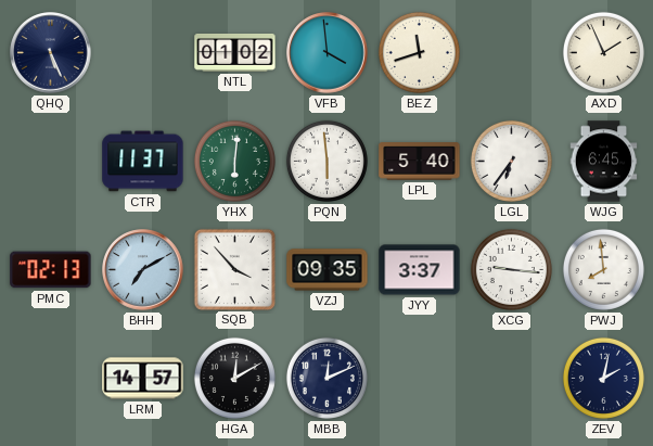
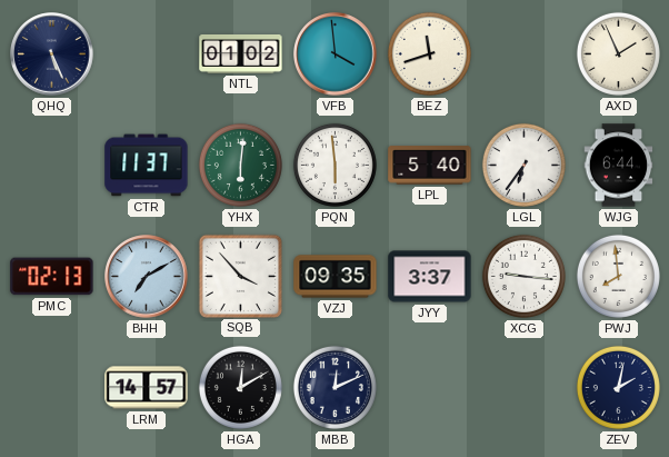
WJG: 6:45 -> 6:44
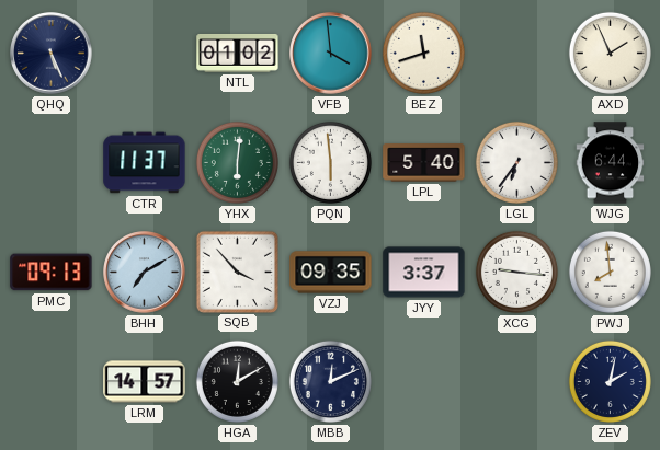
PMC: 02:13 -> 09:13
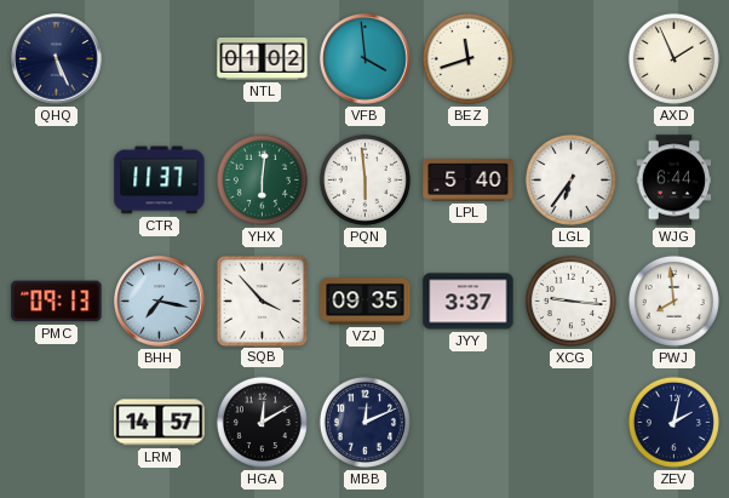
BHH: 7:10 -> 7:17
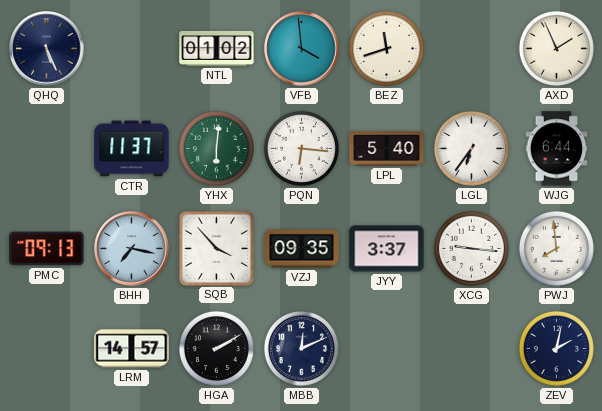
PQN: 5:59 -> 6:16
HGA: 12:10 -> 2:10
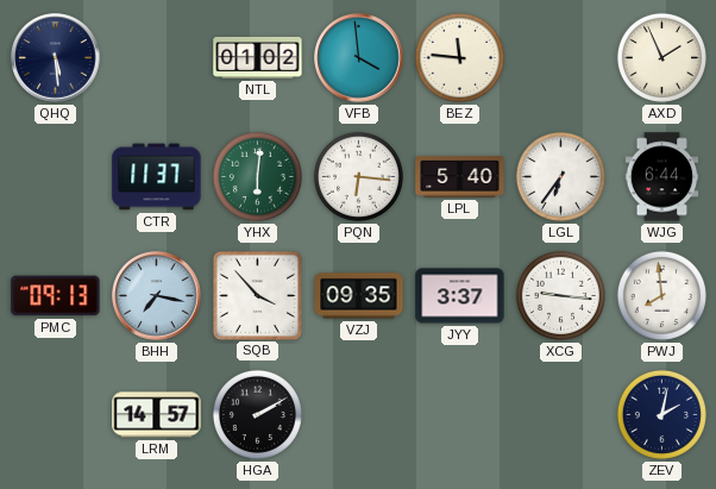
QHQ: 5:26 -> 5:29
BEZ: 11:42 -> 11:46
MBB: 12:11 -> none
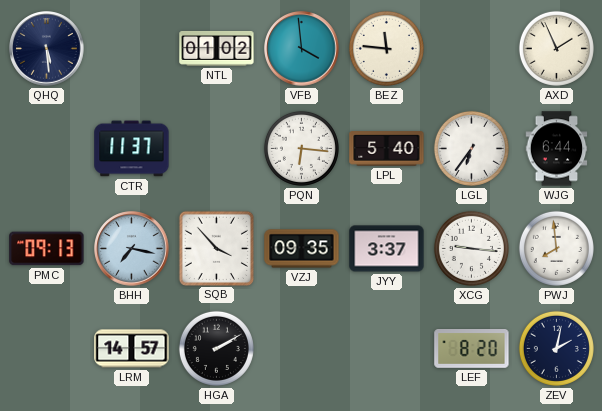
YHX: 6:01 -> none
LEF: none -> 8:20
